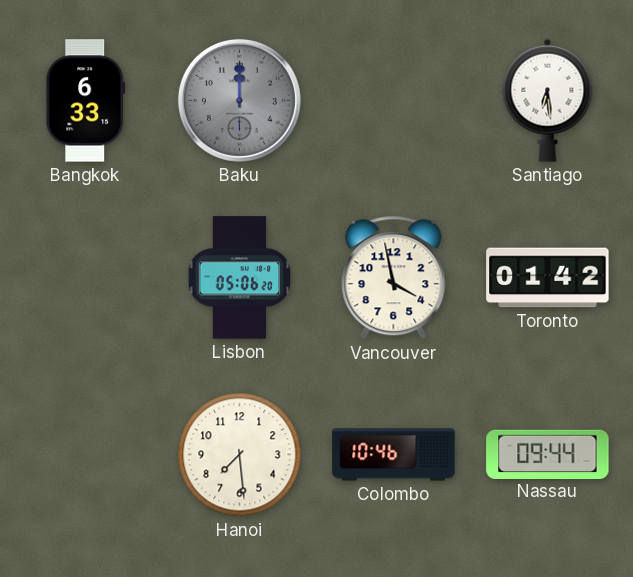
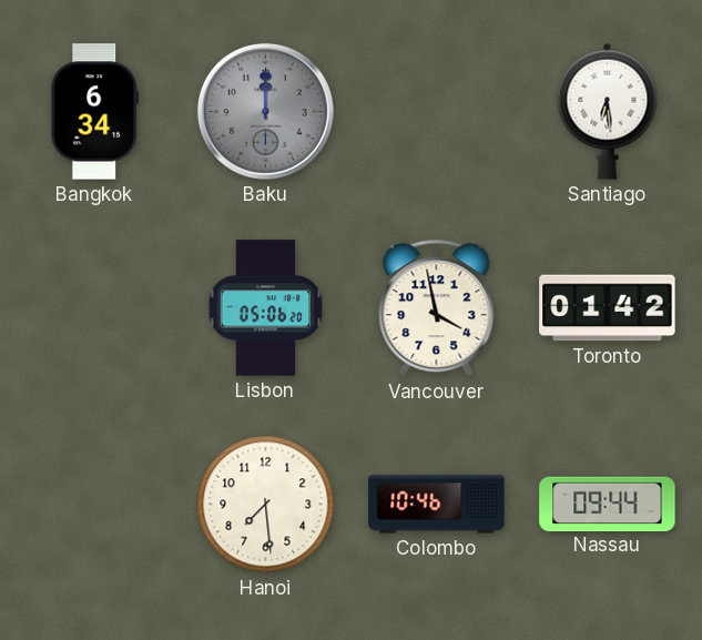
Bangkok: 6:33 -> 6:34
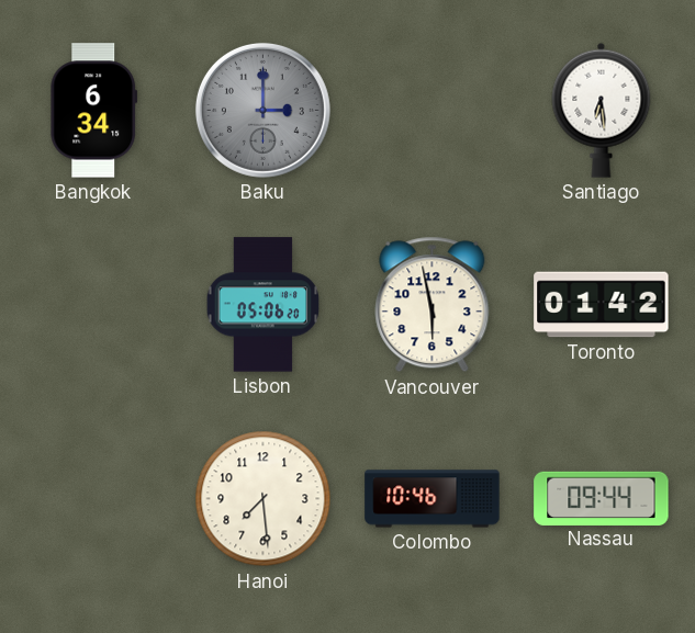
Baku: 12:00 -> 3:00
Vancouver: 3:58 -> 5:58
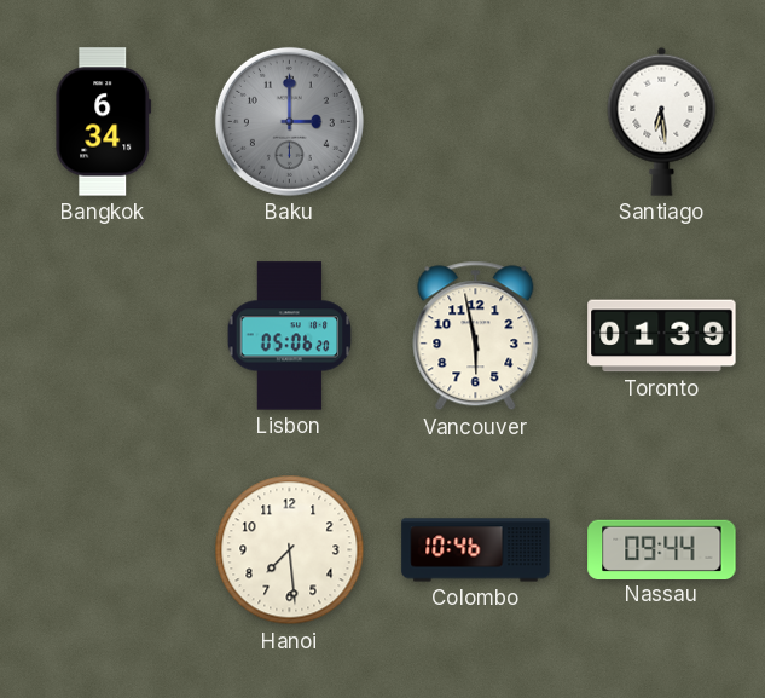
Toronto: 01:42 -> 01:39
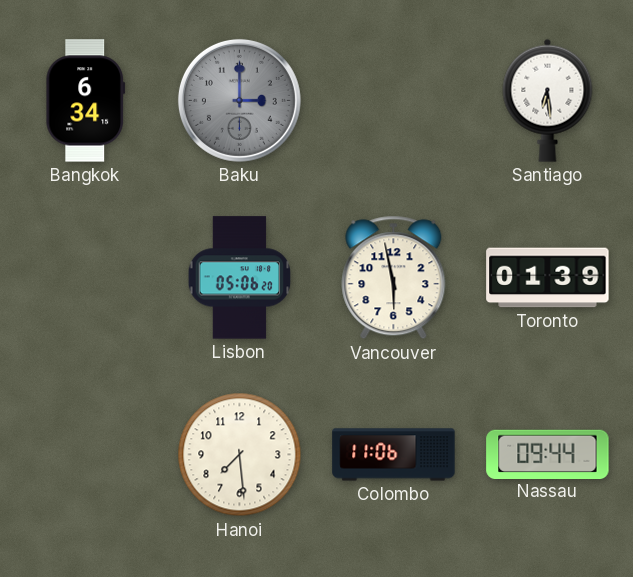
Colombo: 10:46 -> 11:06
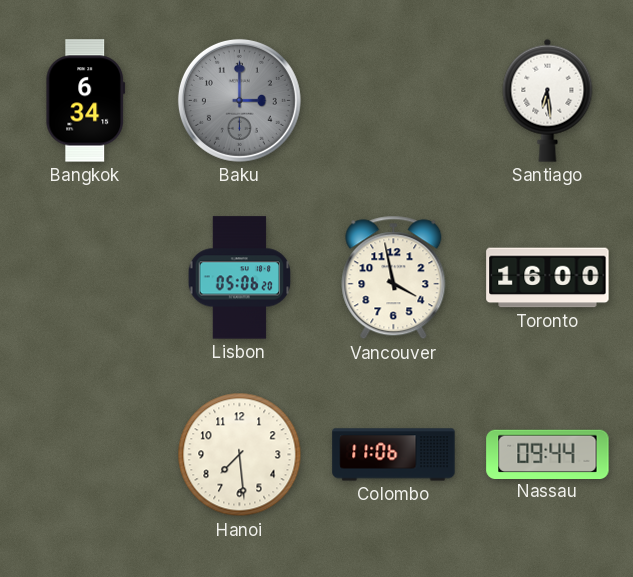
Vancouver: 5:58 -> 3:58
Toronto: 01:39 -> 16:00
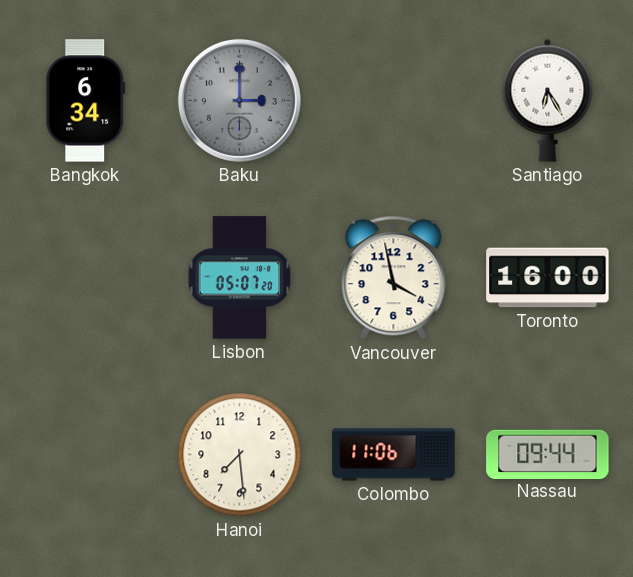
Santiago: 6:29 -> 6:25
Lisbon: 05:06 -> 05:07
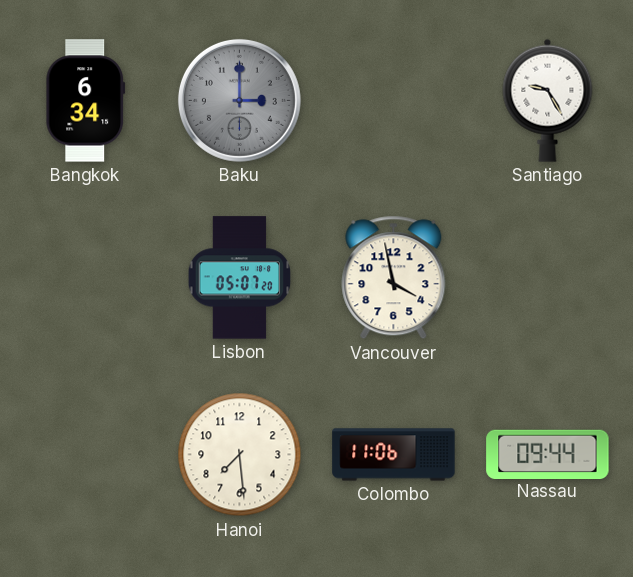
Santiago: 6:25 -> 9:25
Toronto: 16:00 -> none
